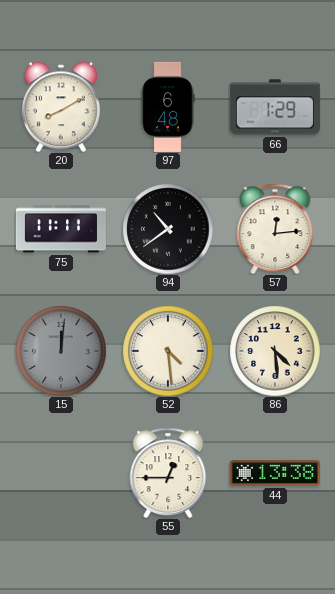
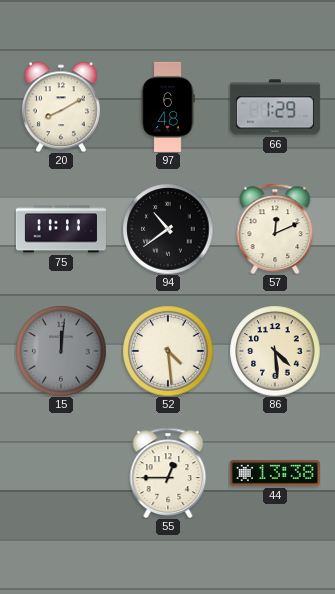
57: 12:14 -> 12:11
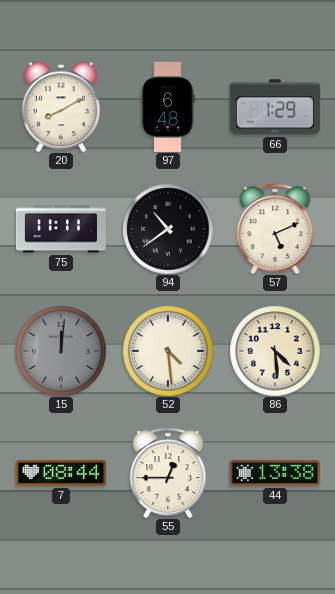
57: 12:11 -> 5:11
7: none -> 08:44
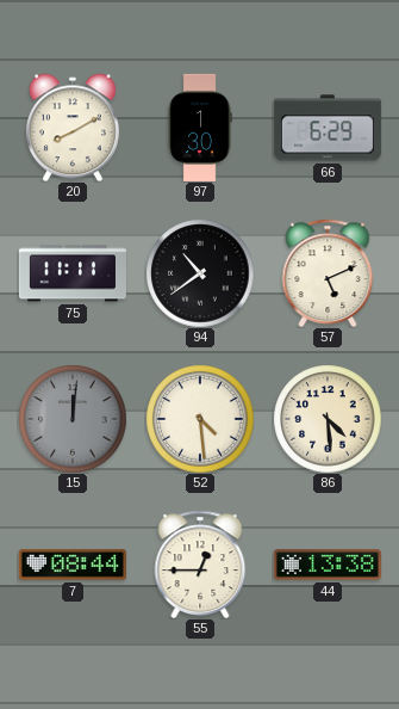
97: 6:48 -> 1:30
66: 1:29 -> 6:29
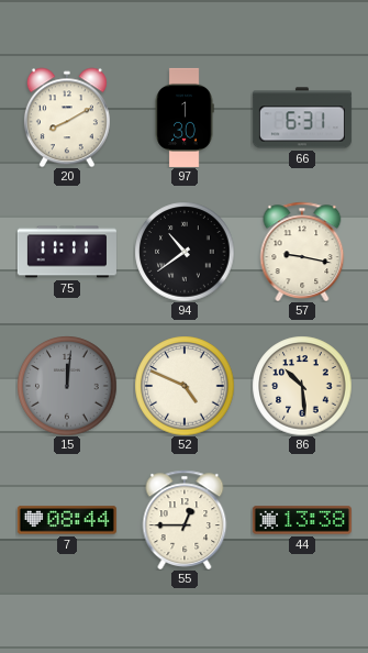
66: 6:29 -> 6:31
57: 5:11 -> 9:17
52: 4:29 -> 4:49
86: 4:29 -> 10:29
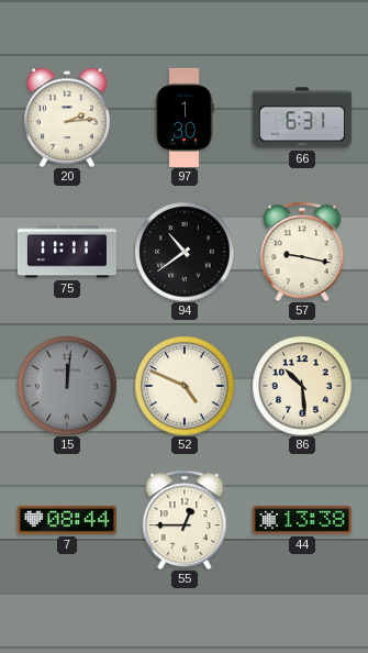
20: 8:10 -> 2:14
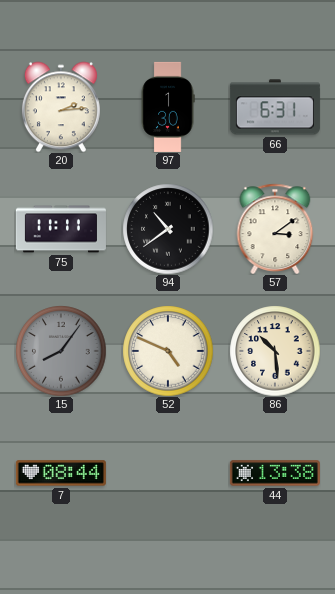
57: 9:17 -> 3:09
15: 12:01 -> 8:06
55: 12:45 -> none
